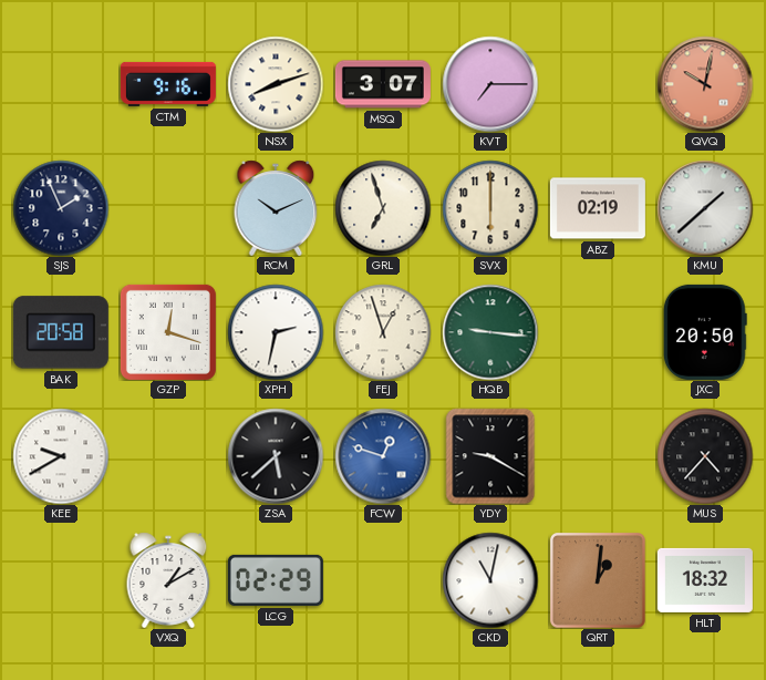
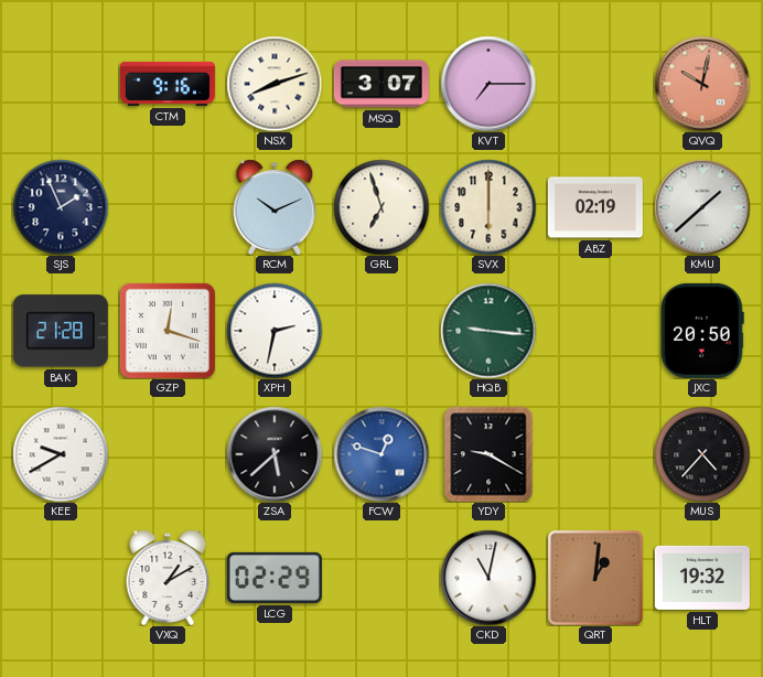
BAK: 20:58 -> 21:28
FEJ: 12:57 -> none
HLT: 18:32 -> 19:32
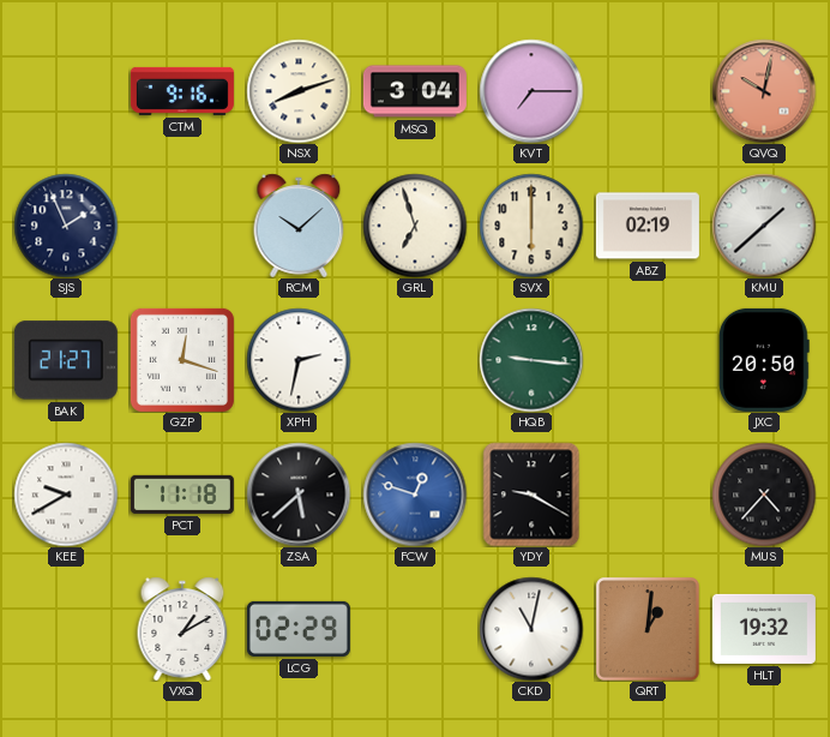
MSQ: 3:07 -> 3:04
RCM: 10:11 -> 10:08
BAK: 21:28 -> 21:27
PCT: none -> 11:18
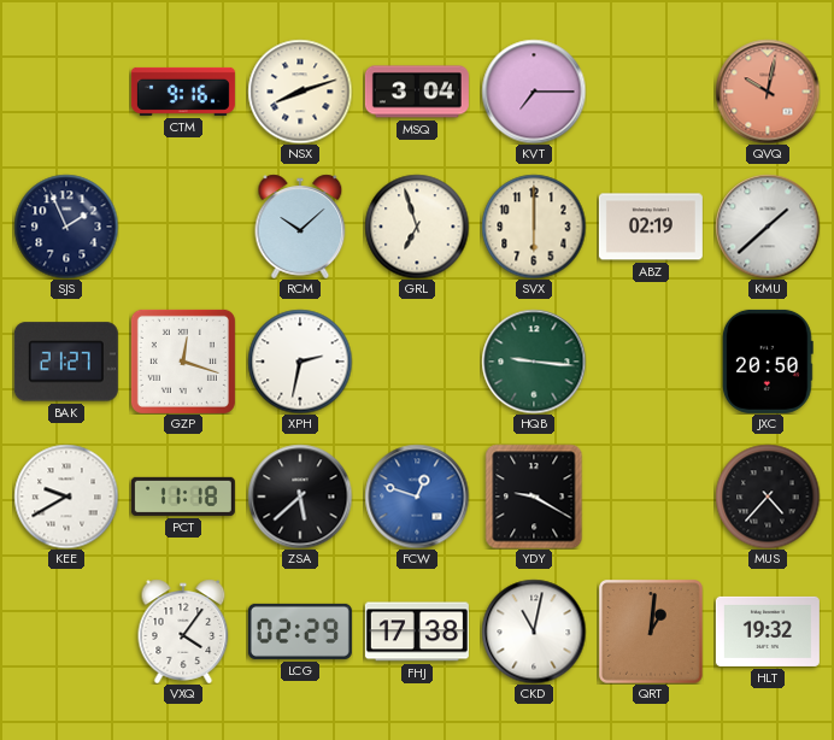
VXQ: 1:10 -> 4:06
FHJ: none -> 17:38
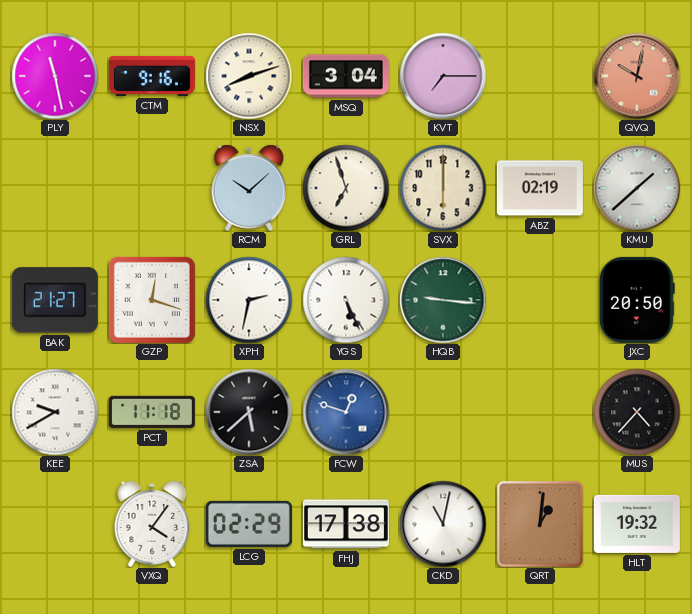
PLY: none -> 11:28
SJS: 1:56 -> none
YGS: none -> 5:26
YDY: 9:20 -> none
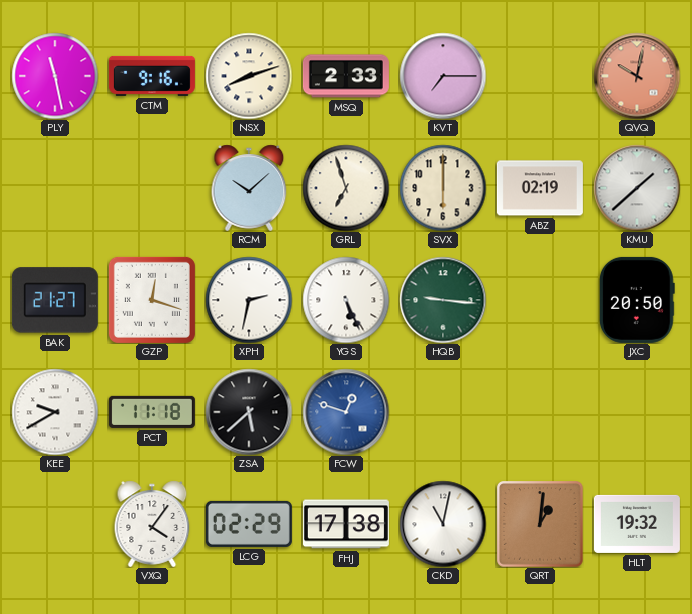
MSQ: 3:04 -> 2:33
MUS: 4:37 -> none
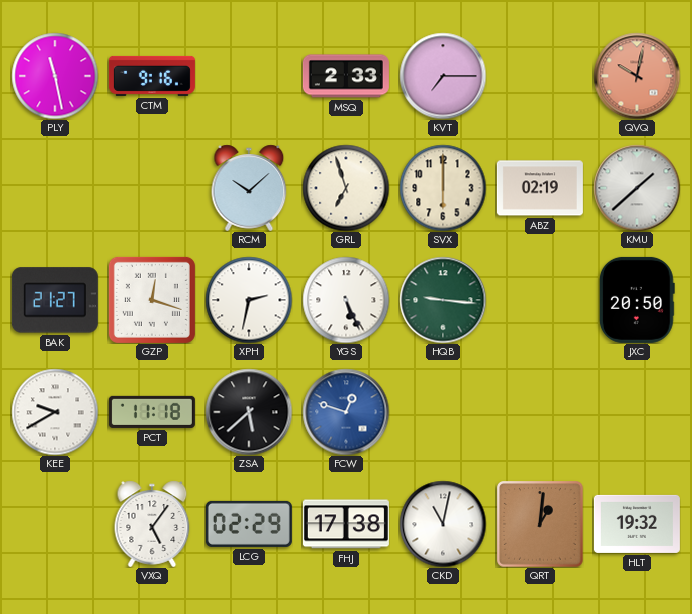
NSX: 8:12 -> none
VXQ: 4:06 -> 5:06
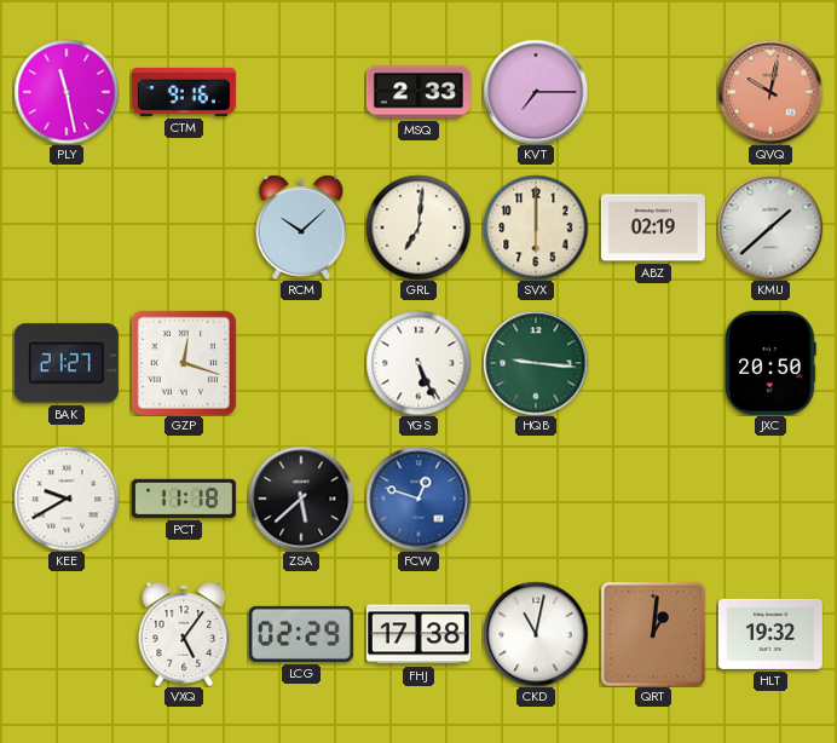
GRL: 6:57 -> 7:01
XPH: 2:32 -> none
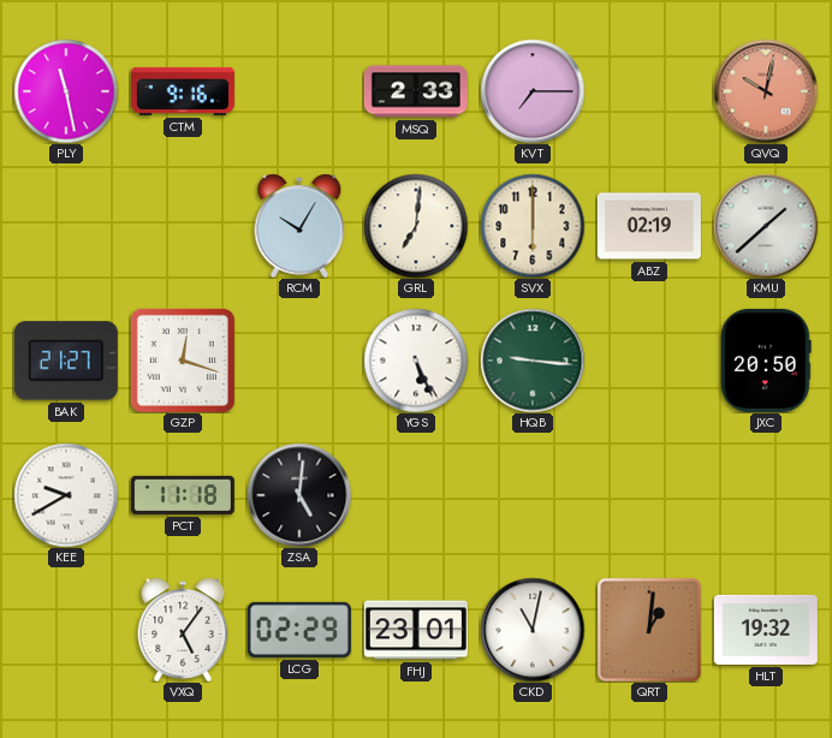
RCM: 10:08 -> 10:05
ZSA: 5:38 -> 5:01
FCW: 12:48 -> none
FHJ: 17:38 -> 23:01
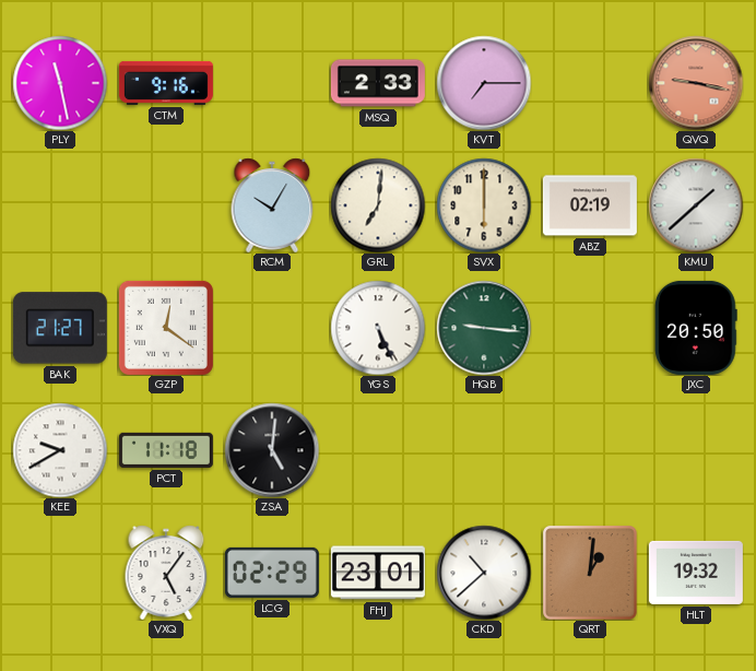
QVQ: 10:02 -> 9:17
GZP: 12:18 -> 12:21
CKD: 11:02 -> 10:38
